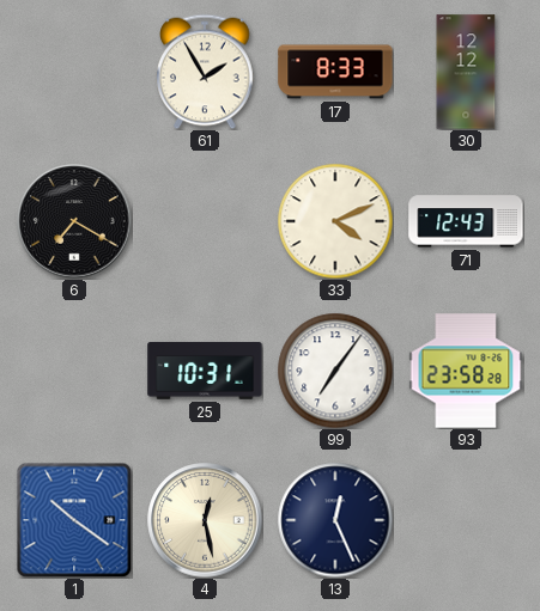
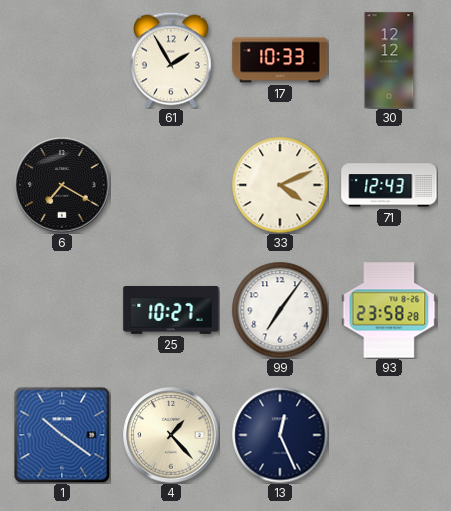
17: 8:33 -> 10:33
25: 10:31 -> 10:27
4: 12:28 -> 1:23
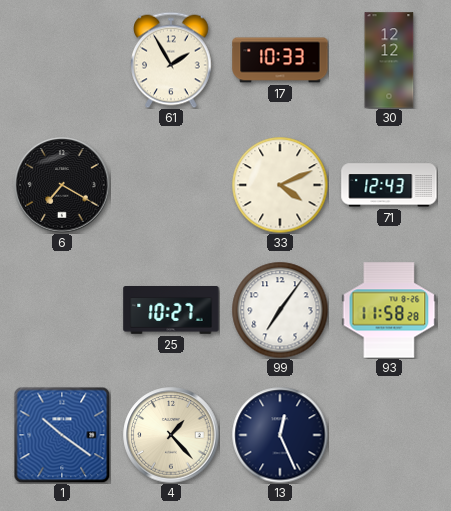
93: 23:58 -> 11:58
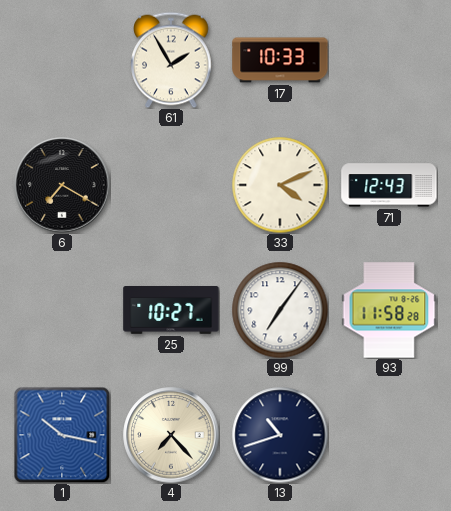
30: 12:12 -> none
1: 10:21 -> 10:17
4: 1:23 -> 7:23
13: 12:26 -> 10:42
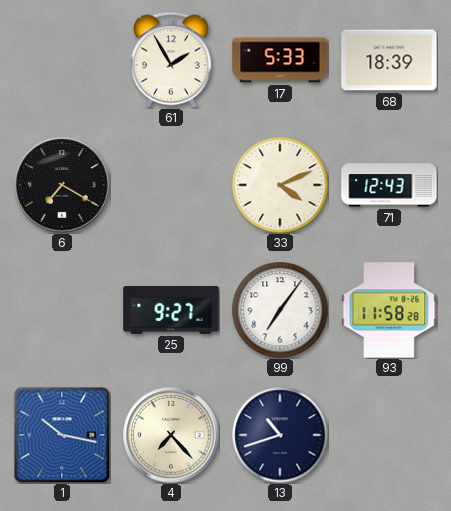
17: 10:33 -> 5:33
68: none -> 18:39
25: 10:27 -> 9:27
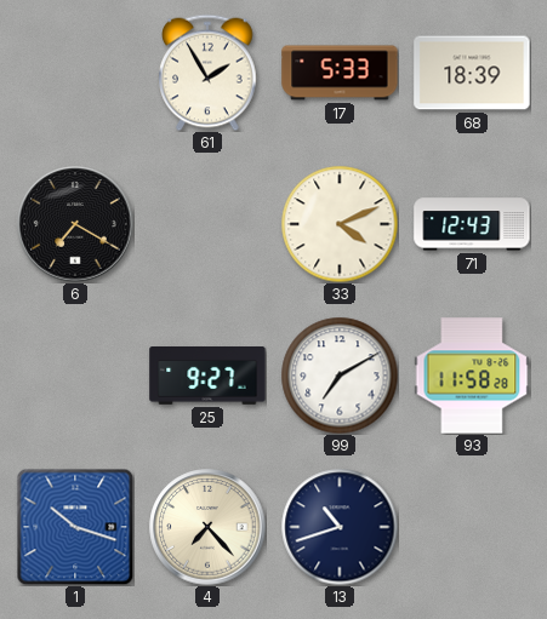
99: 7:06 -> 7:10
1: 10:17 -> 10:18
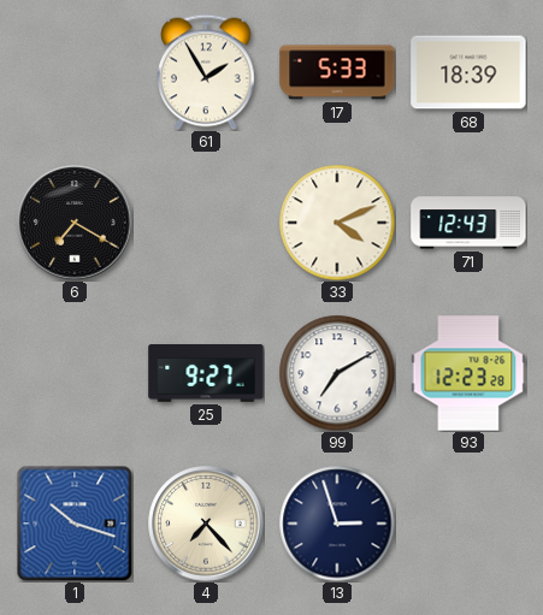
93: 11:58 -> 12:23
13: 10:42 -> 2:57
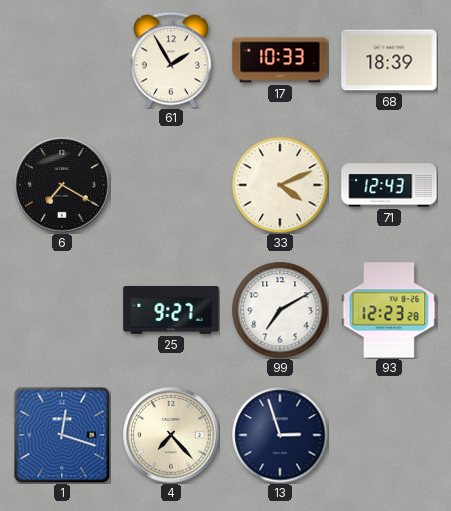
17: 5:33 -> 10:33
1: 10:18 -> 12:18
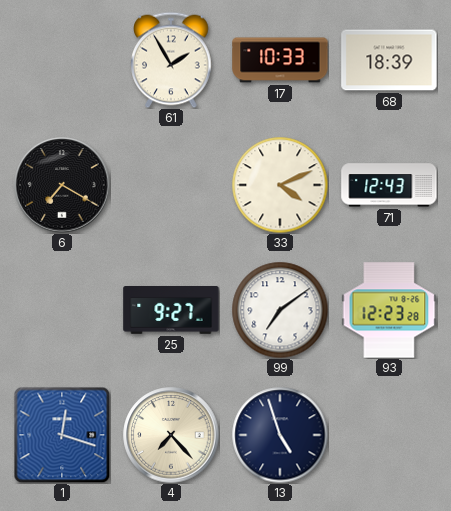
99: 7:10 -> 7:09
13: 2:57 -> 4:57
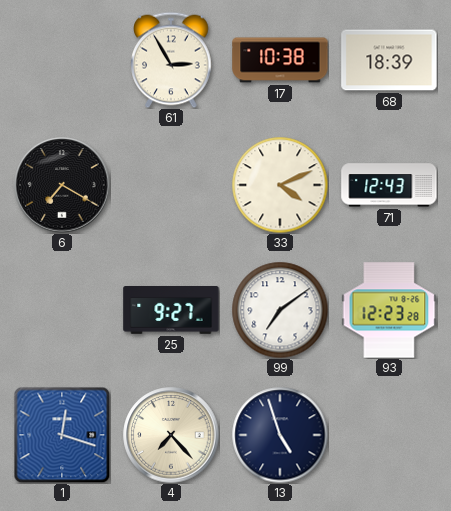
61: 1:55 -> 2:55
17: 10:33 -> 10:38
